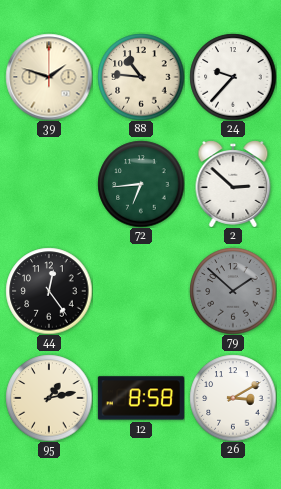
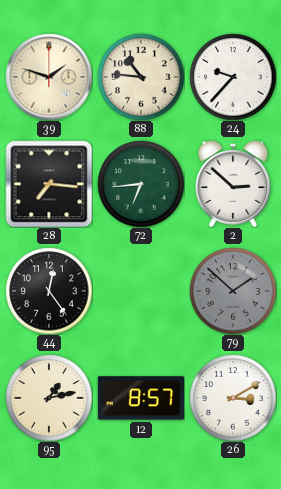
28: none -> 7:16
12: 8:58 -> 8:57
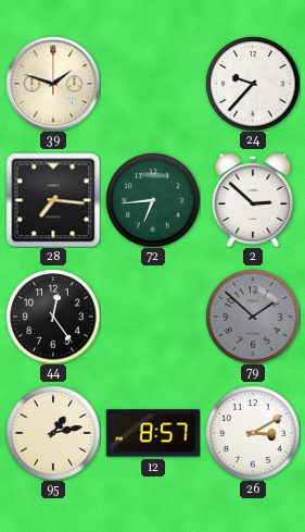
88: 10:46 -> none
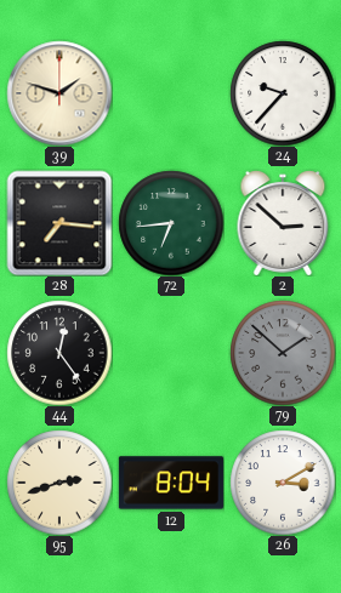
95: 1:13 -> 2:42
12: 8:57 -> 8:04
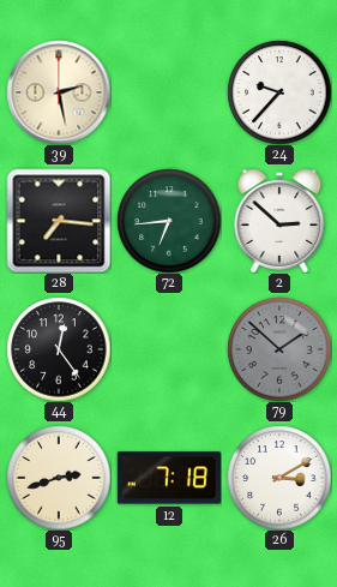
39: 1:48 -> 2:28
12: 8:04 -> 7:18
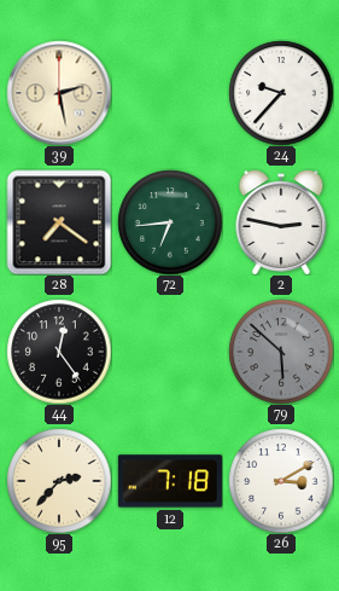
28: 7:16 -> 7:21
2: 2:52 -> 2:47
79: 1:52 -> 5:52
95: 2:42 -> 2:37
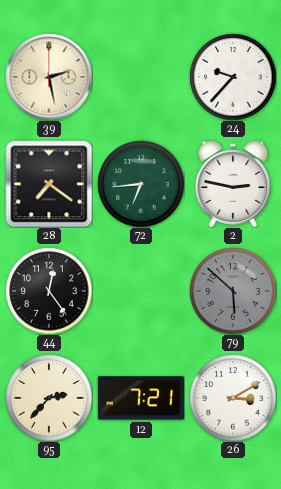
12: 7:18 -> 7:21
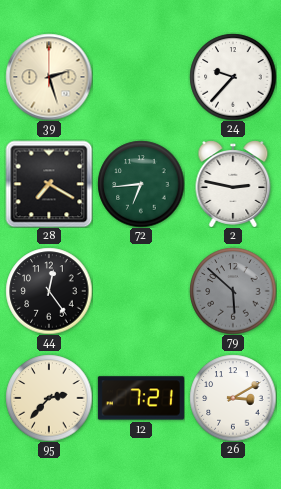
39: 2:28 -> 2:27
28: 7:21 -> 7:20
